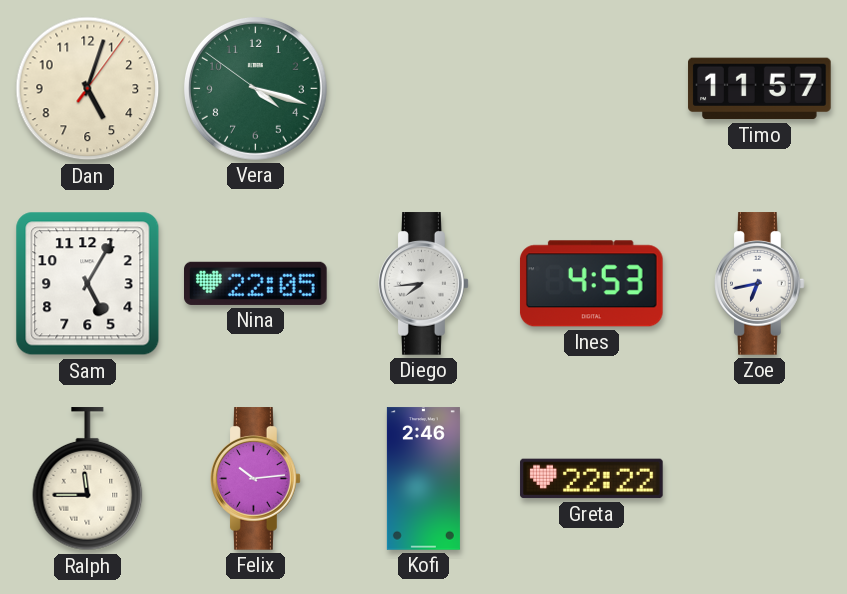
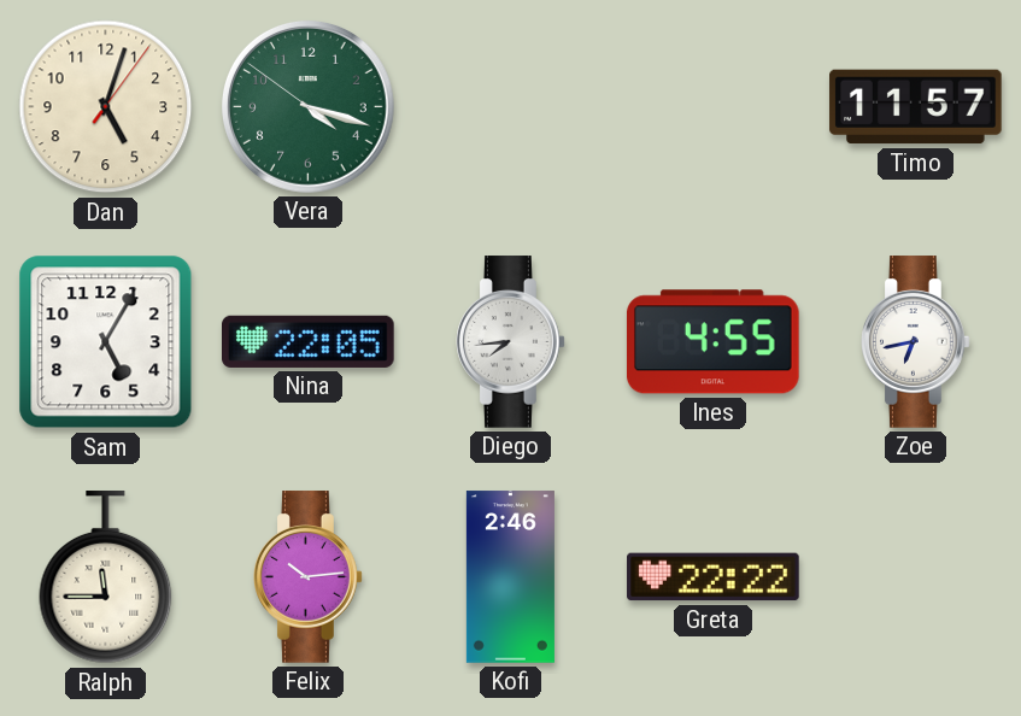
Ines: 4:53 -> 4:55
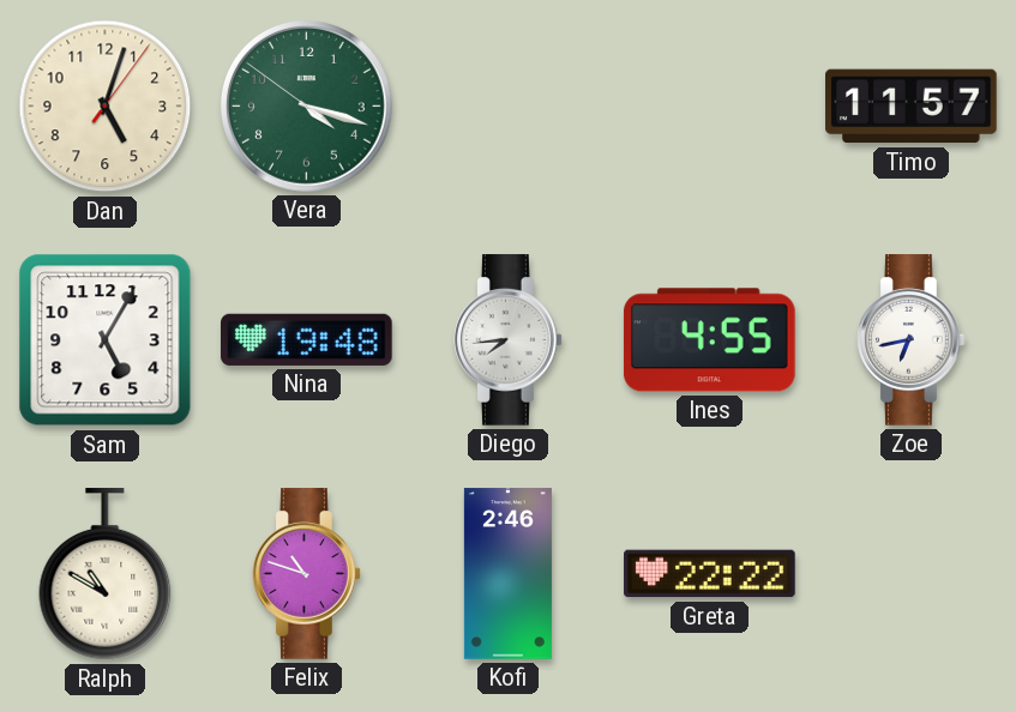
Nina: 22:05 -> 19:48
Ralph: 11:45 -> 10:50
Felix: 10:14 -> 10:48
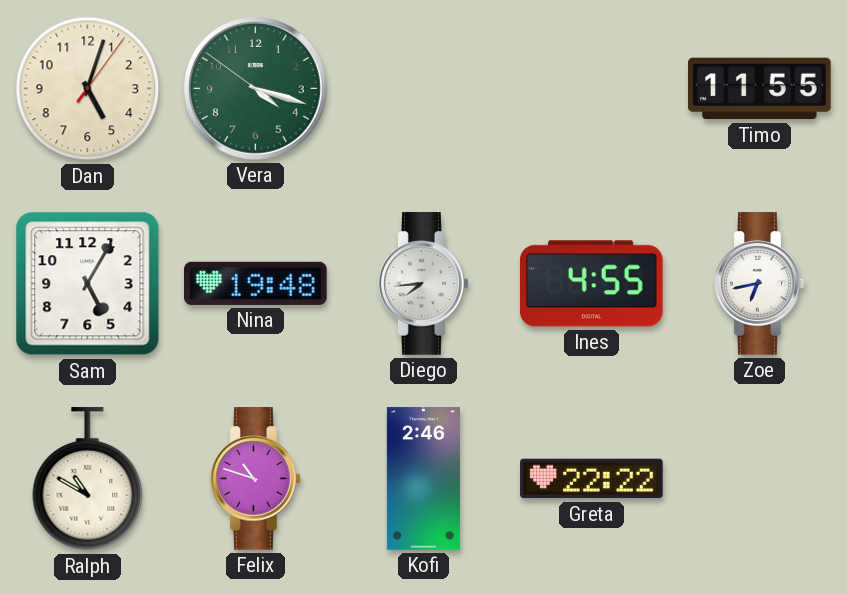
Timo: 11:57 -> 11:55
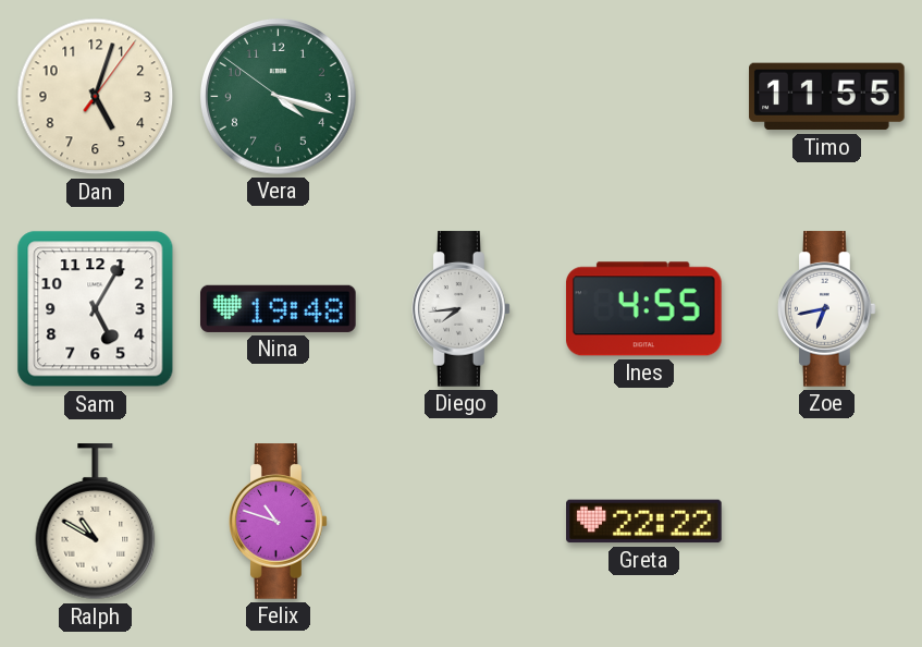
Kofi: 2:46 -> none
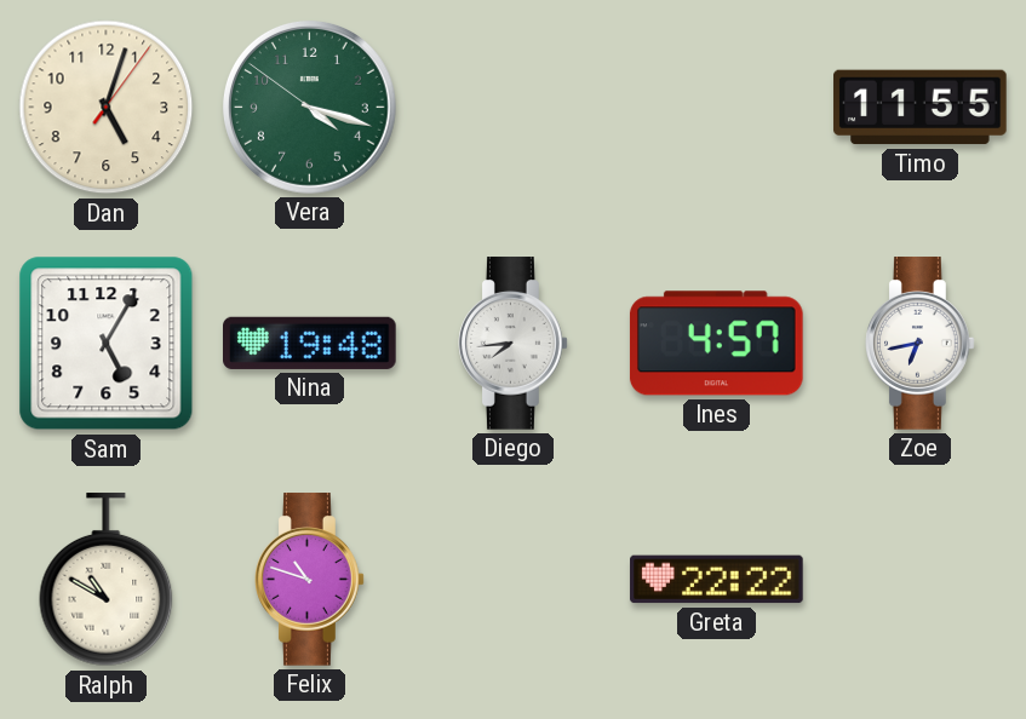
Ines: 4:55 -> 4:57
